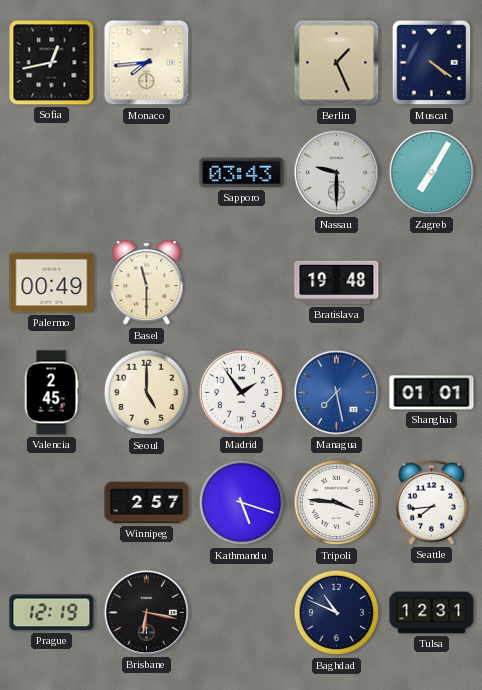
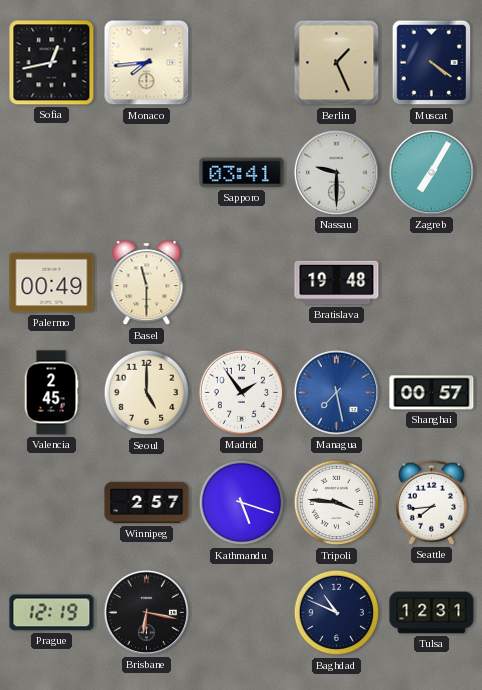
Sapporo: 03:43 -> 03:41
Shanghai: 01:01 -> 00:57
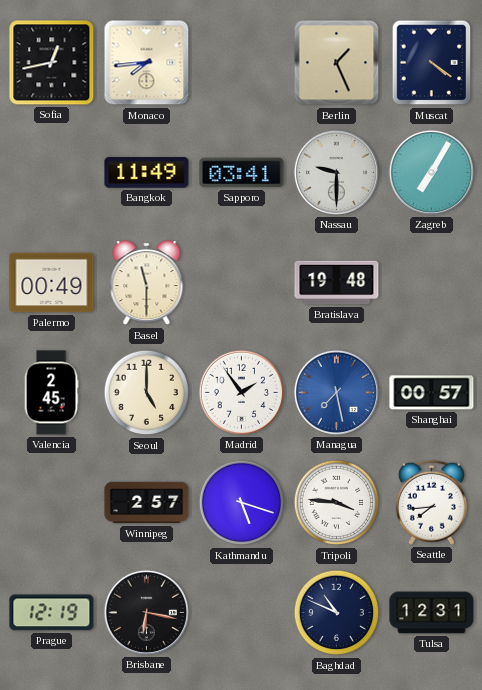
Bangkok: none -> 11:49
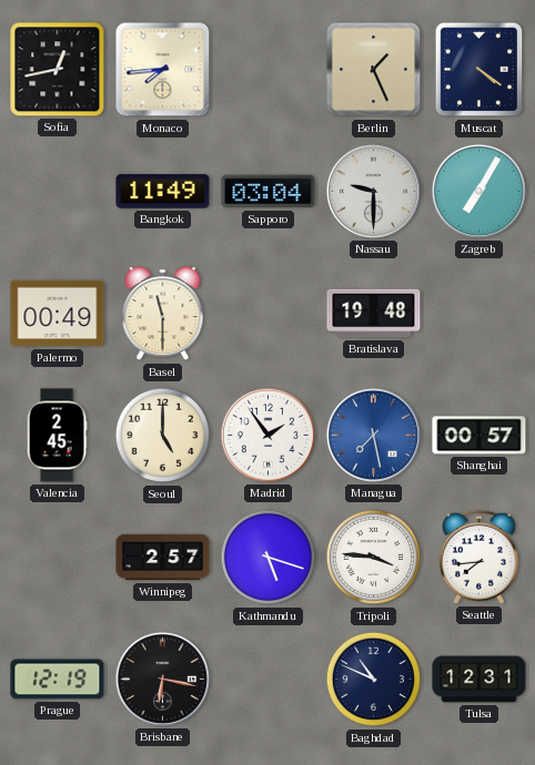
Sapporo: 03:41 -> 03:04
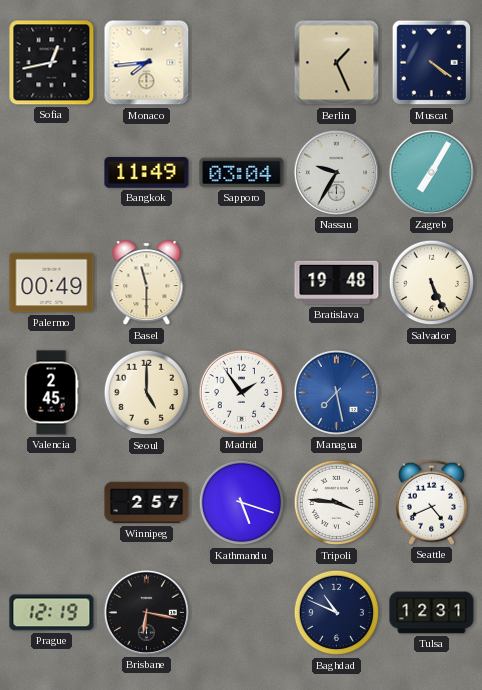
Nassau: 9:30 -> 9:35
Salvador: none -> 5:26
Shanghai: 00:57 -> none
Seattle: 7:44 -> 4:41
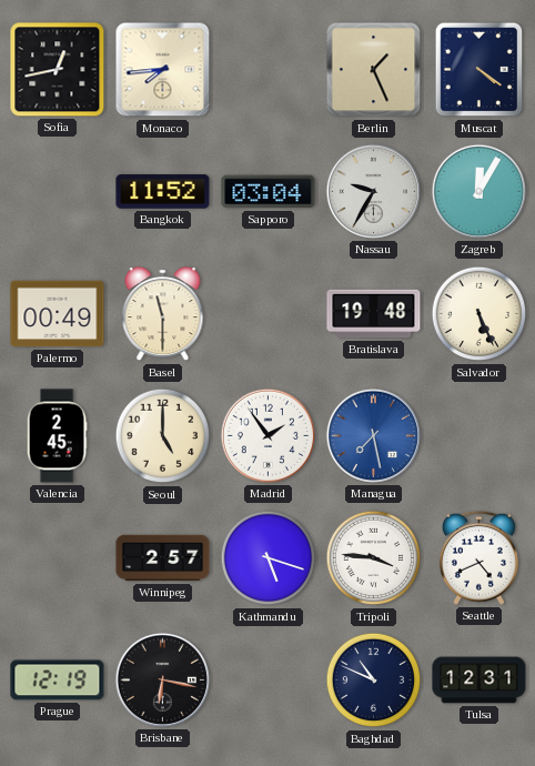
Bangkok: 11:49 -> 11:52
Zagreb: 7:05 -> 12:05
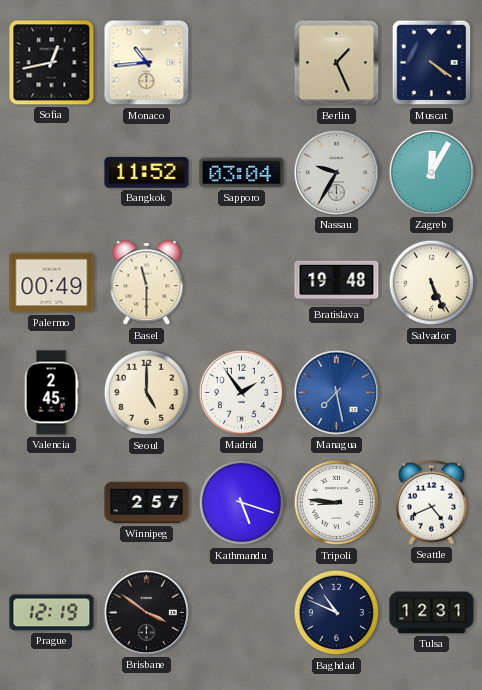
Monaco: 7:44 -> 10:44
Tripoli: 3:46 -> 8:46
Brisbane: 6:17 -> 3:51
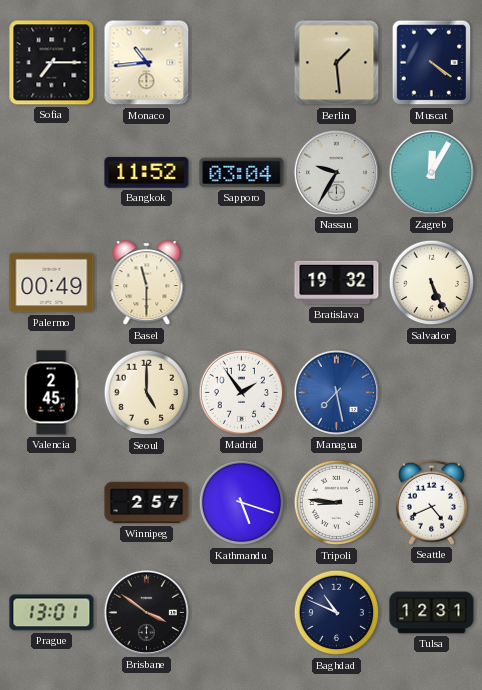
Sofia: 12:43 -> 7:15
Berlin: 1:26 -> 1:29
Bratislava: 19:48 -> 19:32
Prague: 12:19 -> 13:01
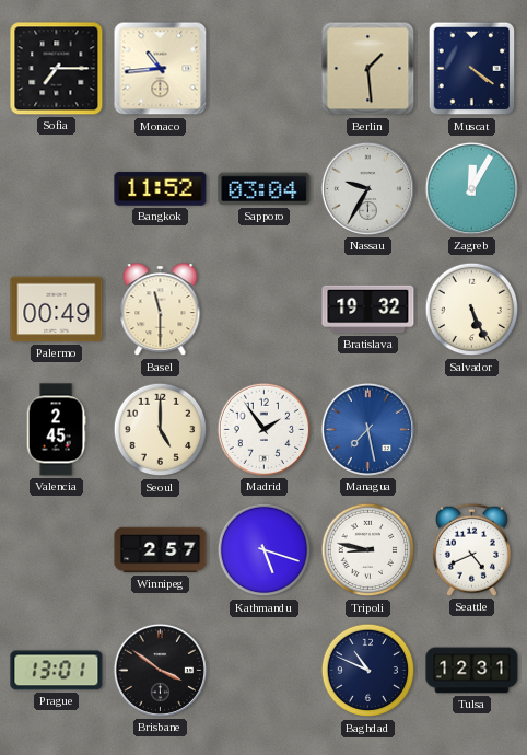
Tripoli: 8:46 -> 8:47
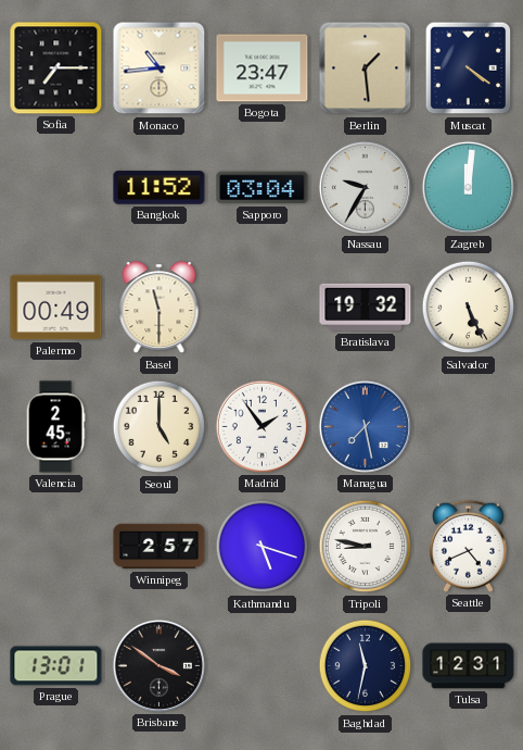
Bogota: none -> 23:47
Zagreb: 12:05 -> 12:01
Baghdad: 10:49 -> 11:32
